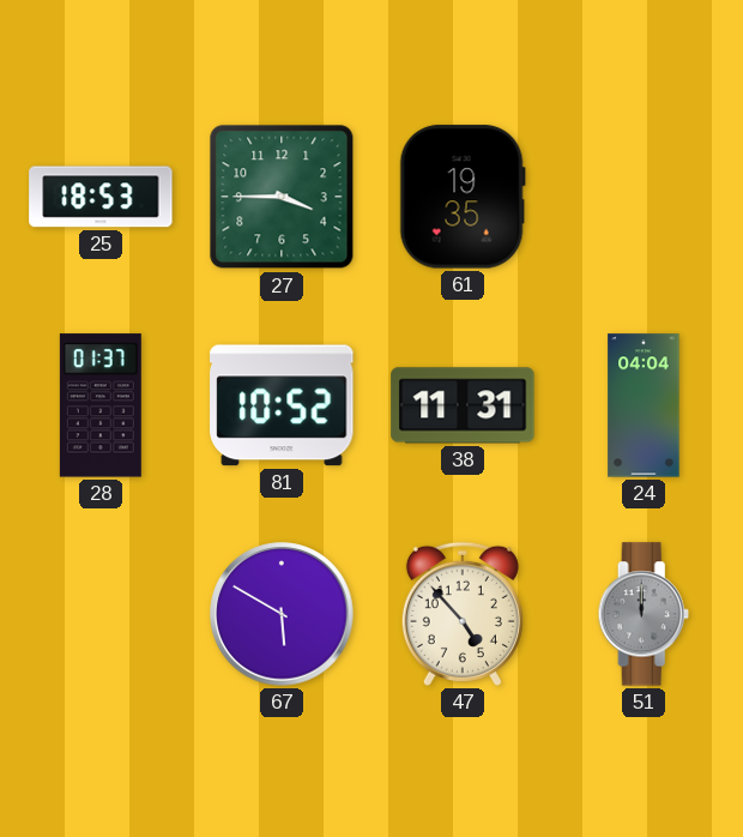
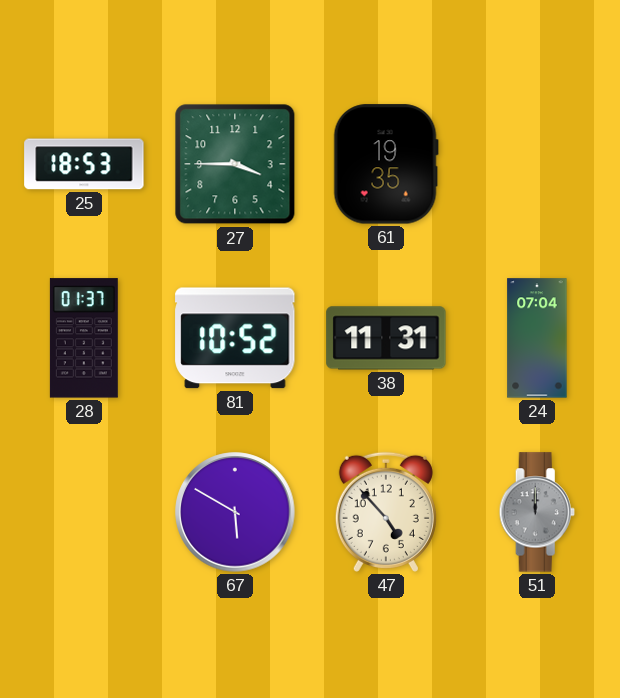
24: 04:04 -> 07:04
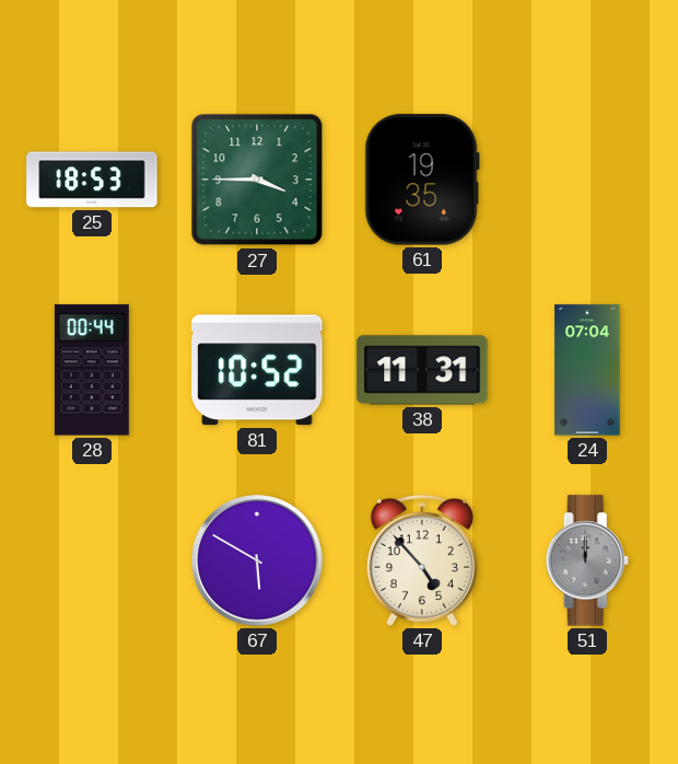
28: 01:37 -> 00:44
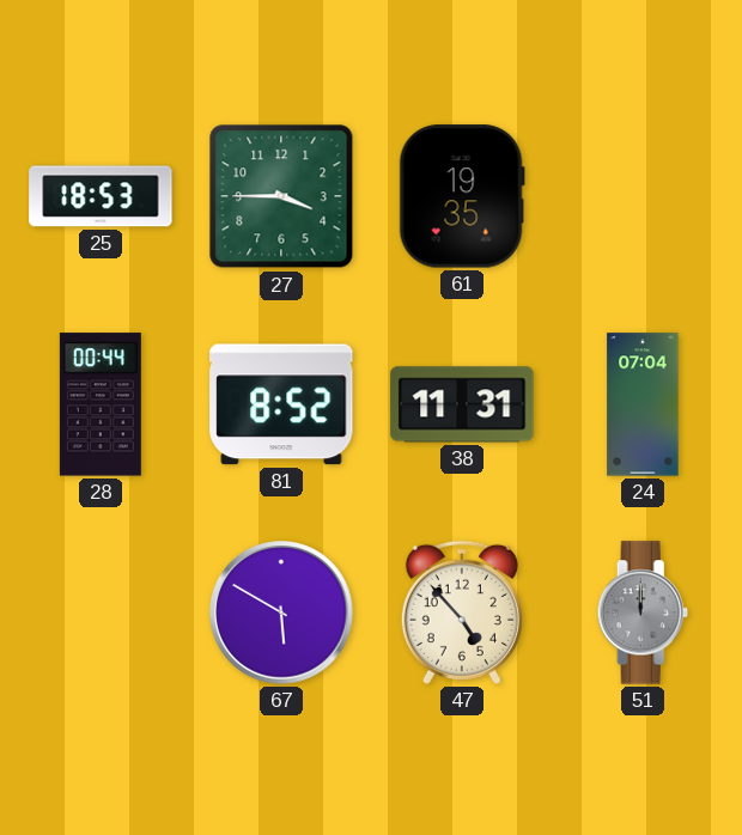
81: 10:52 -> 8:52
